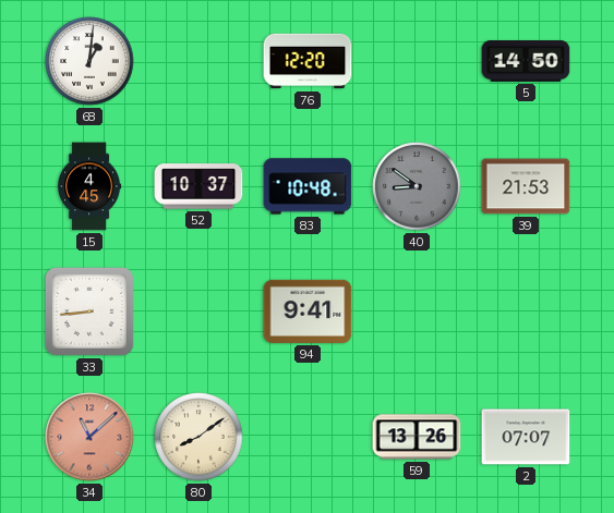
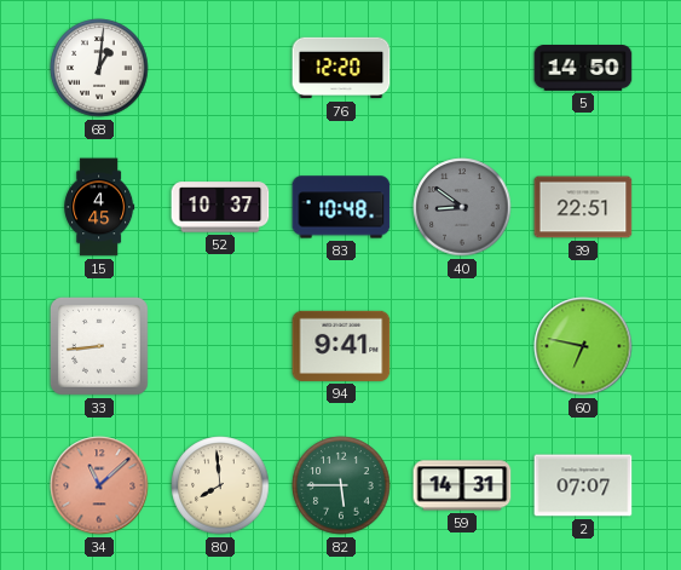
39: 21:53 -> 22:51
60: none -> 6:47
80: 8:09 -> 7:59
82: none -> 5:45
59: 13:26 -> 14:31
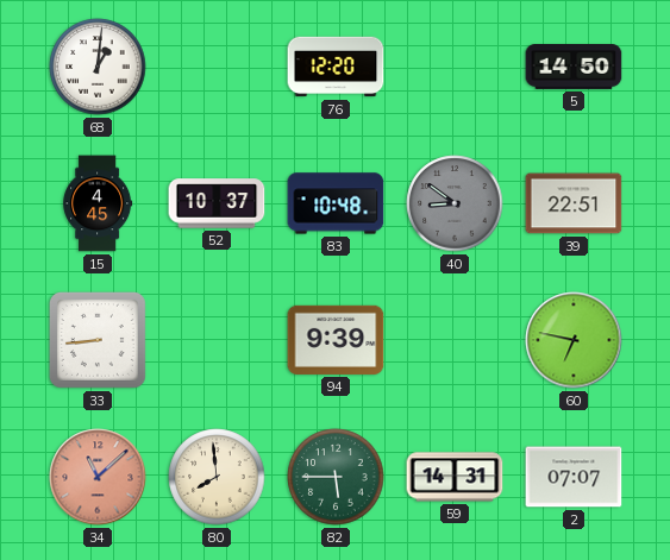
94: 9:41 -> 9:39
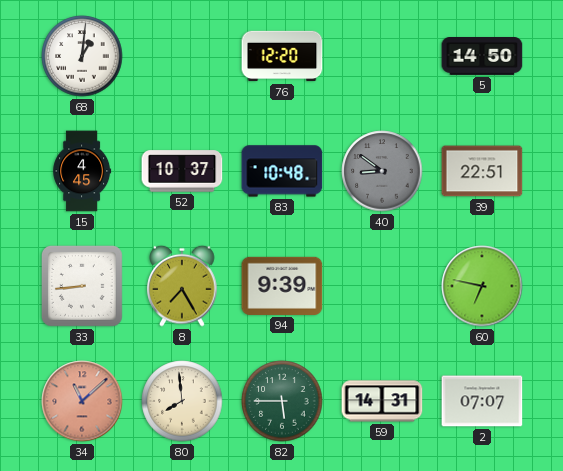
8: none -> 7:25
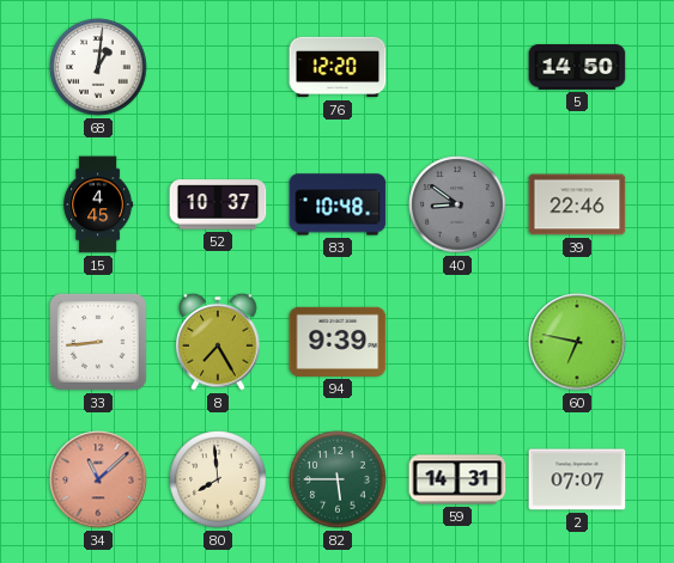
39: 22:51 -> 22:46
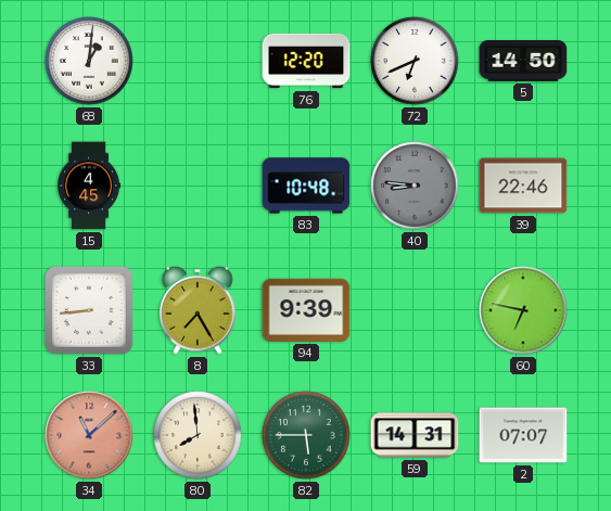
72: none -> 6:41
52: 10:37 -> none
40: 8:51 -> 8:46
